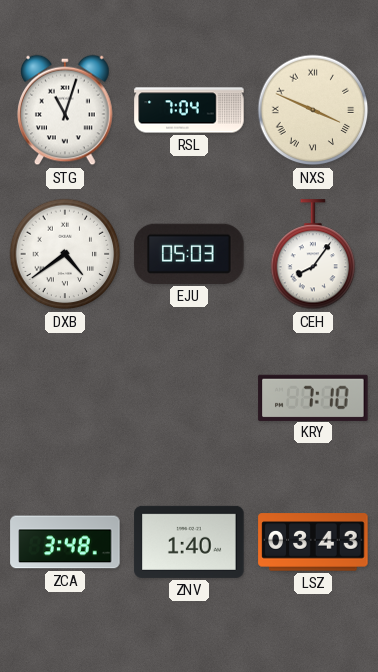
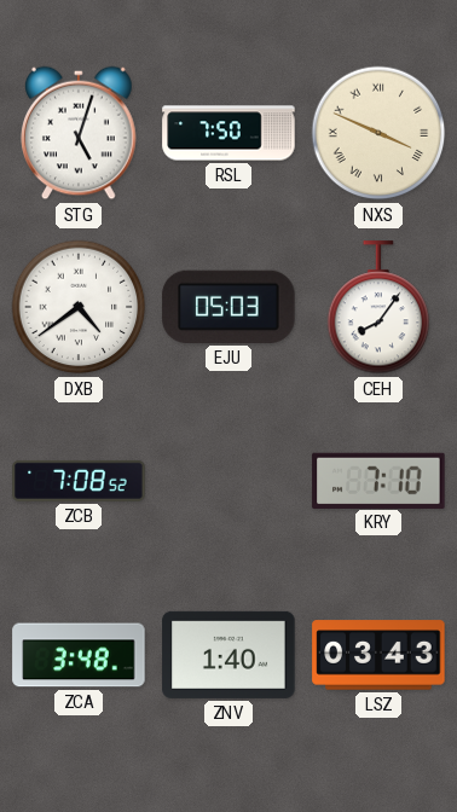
STG: 11:03 -> 5:03
RSL: 7:04 -> 7:50
ZCB: none -> 7:08
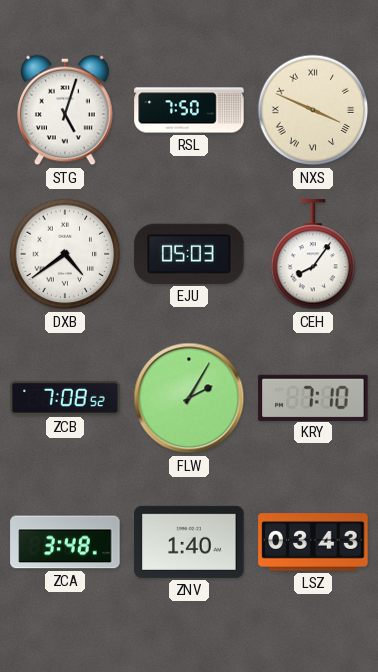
FLW: none -> 2:05
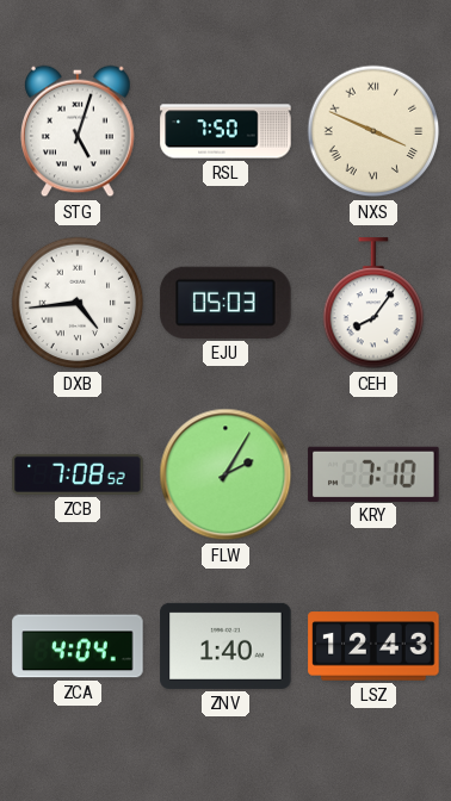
DXB: 4:39 -> 4:44
ZCA: 3:48 -> 4:04
LSZ: 03:43 -> 12:43
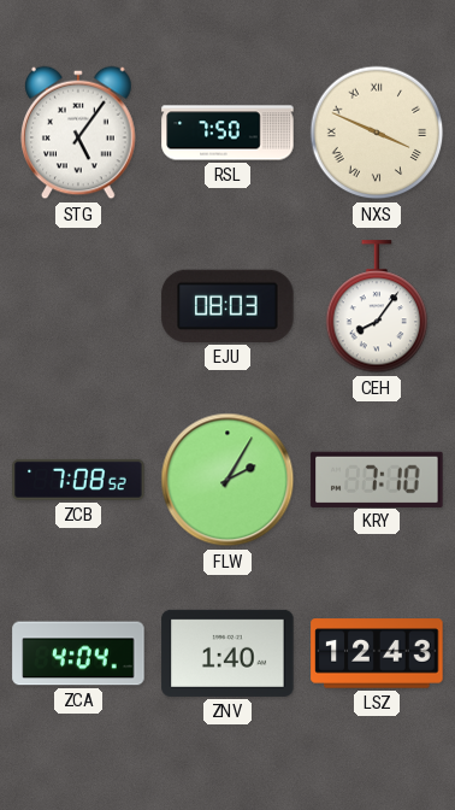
STG: 5:03 -> 5:06
DXB: 4:44 -> none
EJU: 05:03 -> 08:03
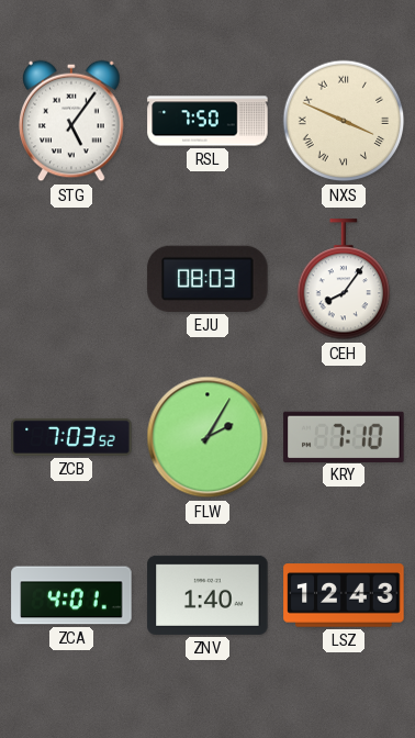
ZCB: 7:08 -> 7:03
ZCA: 4:04 -> 4:01
